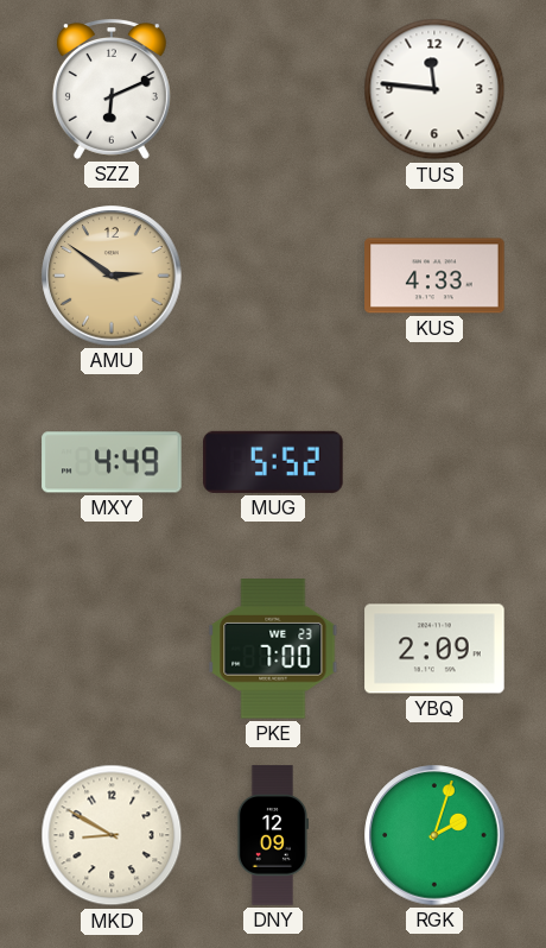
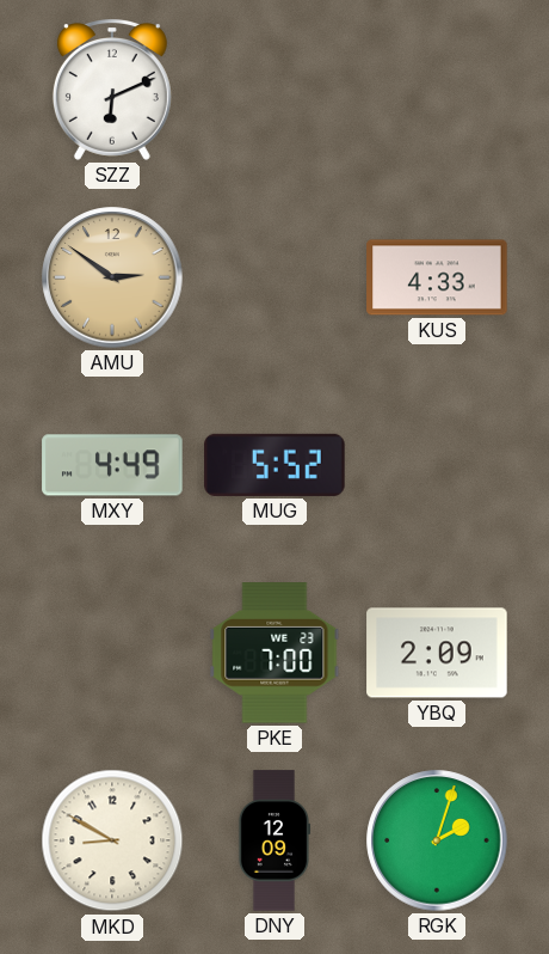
TUS: 11:46 -> none
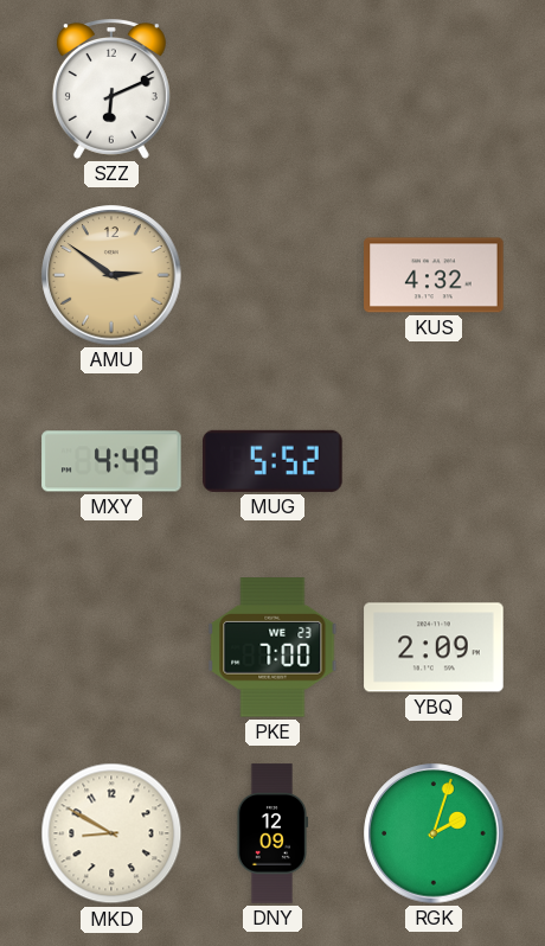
KUS: 4:33 -> 4:32
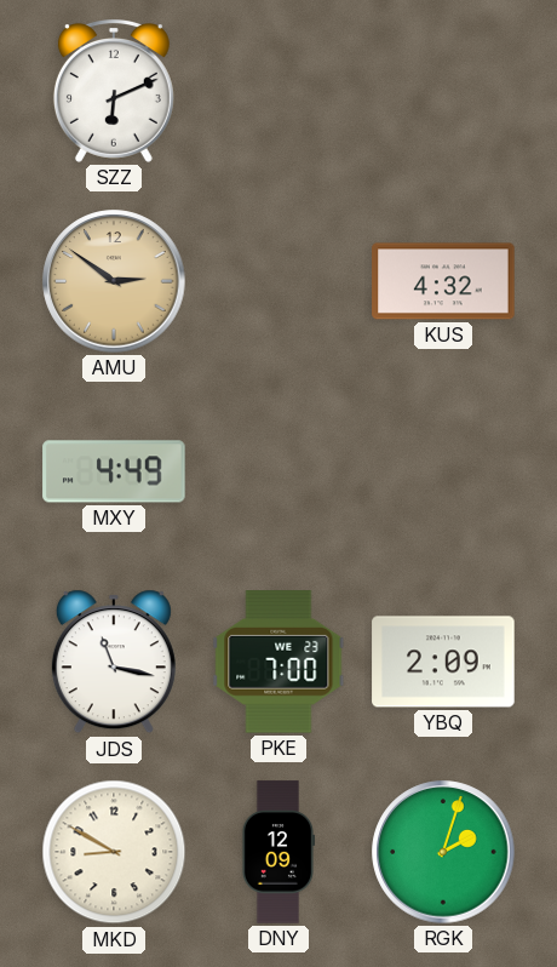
MUG: 5:52 -> none
JDS: none -> 11:17
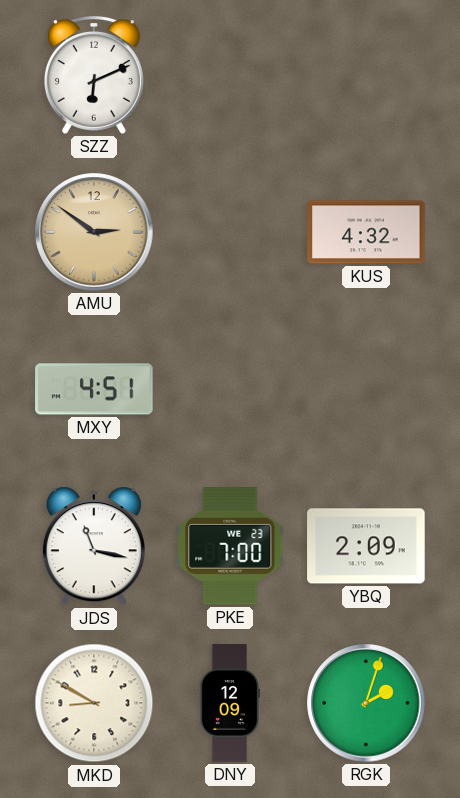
MXY: 4:49 -> 4:51
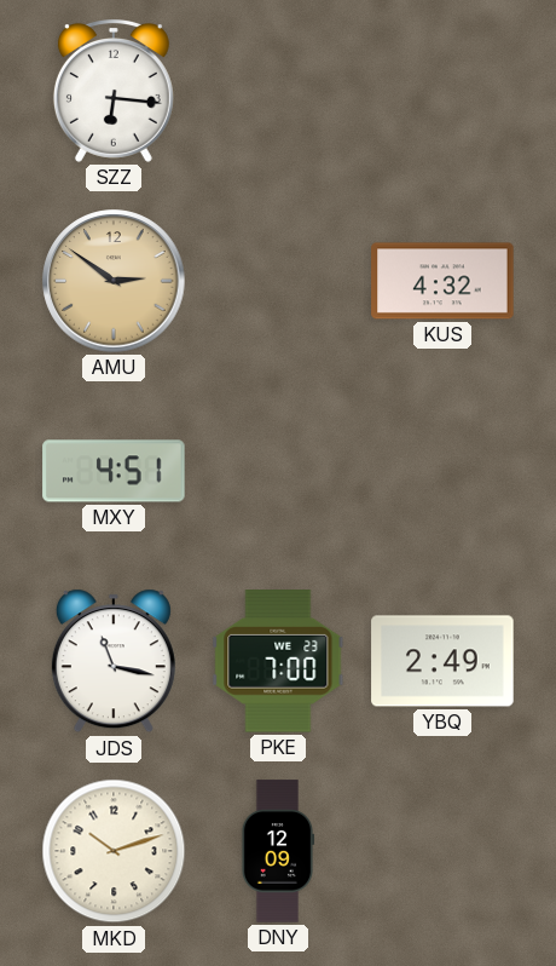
SZZ: 6:11 -> 6:16
YBQ: 2:09 -> 2:49
MKD: 8:50 -> 10:12
RGK: 2:03 -> none
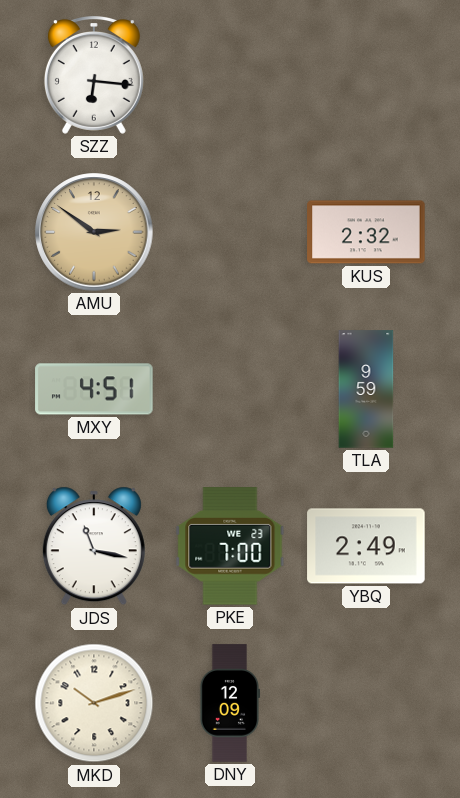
KUS: 4:32 -> 2:32
TLA: none -> 9:59
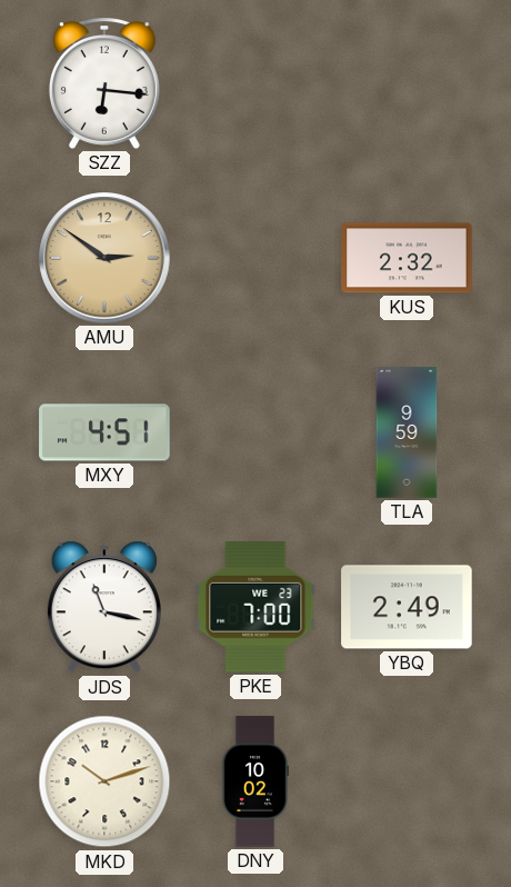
DNY: 12:09 -> 10:02
